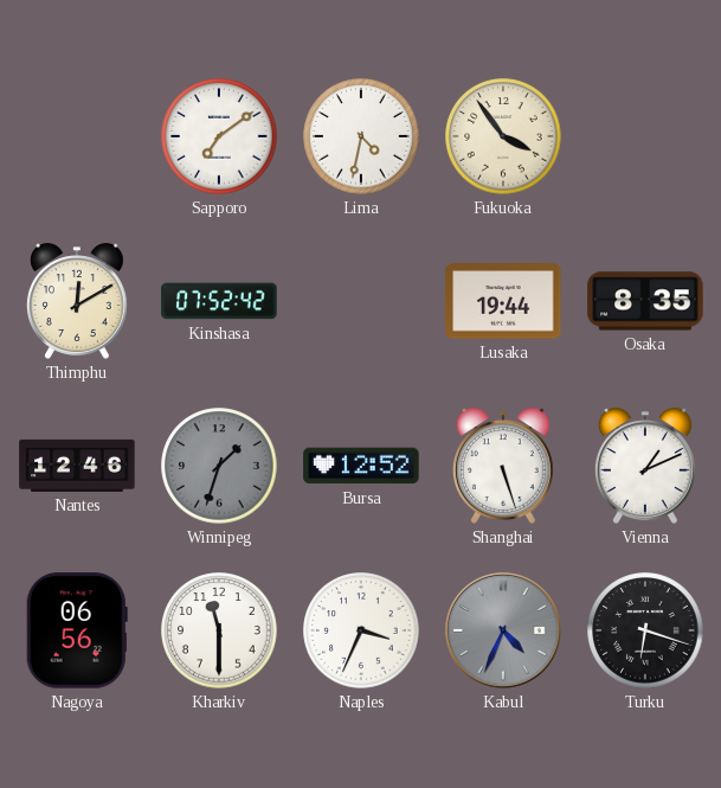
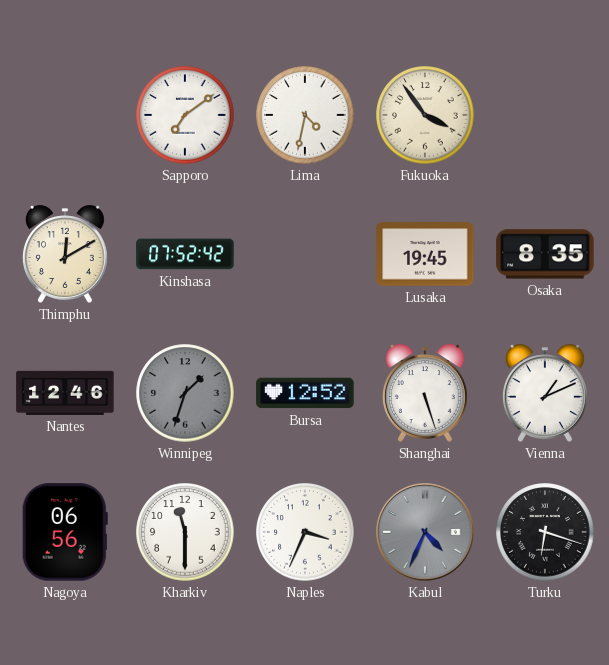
Lusaka: 19:44 -> 19:45
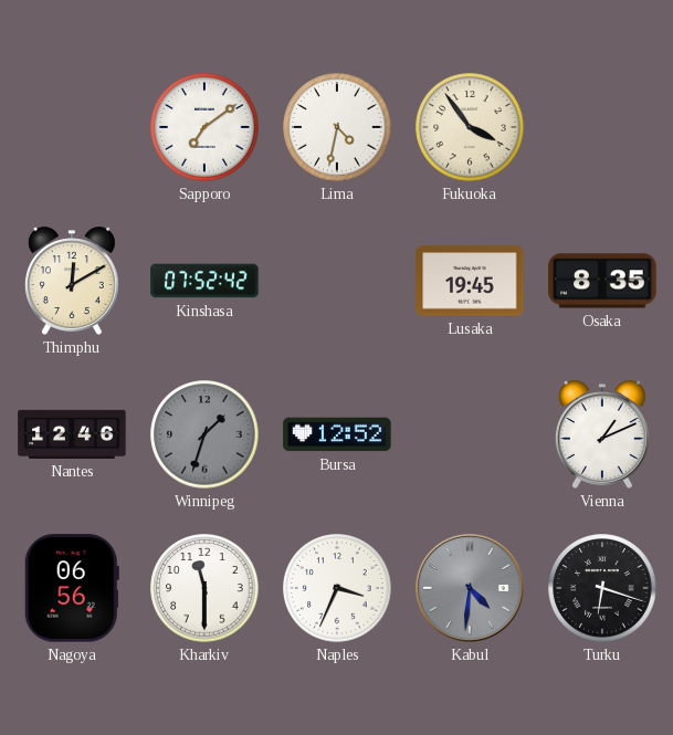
Shanghai: 5:27 -> none
Kabul: 4:34 -> 4:31
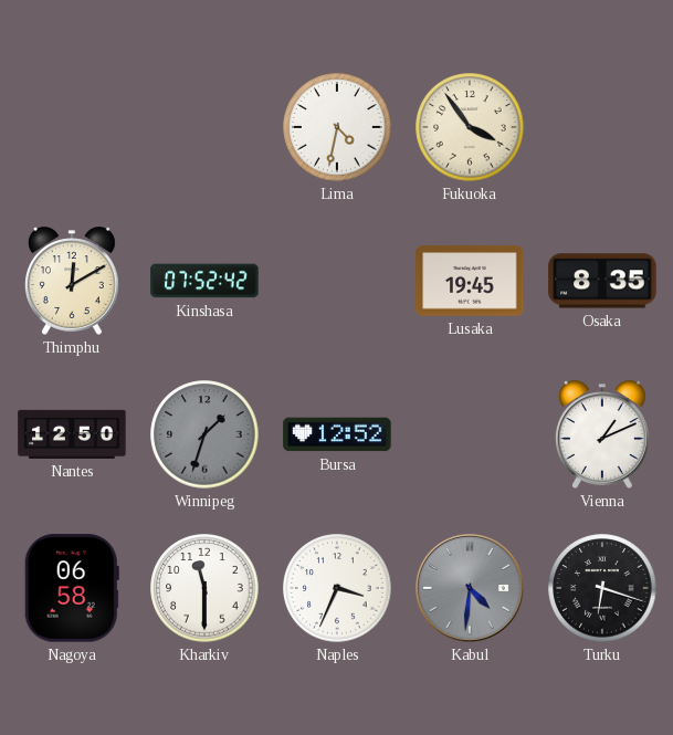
Sapporo: 7:09 -> none
Nantes: 12:46 -> 12:50
Nagoya: 06:56 -> 06:58
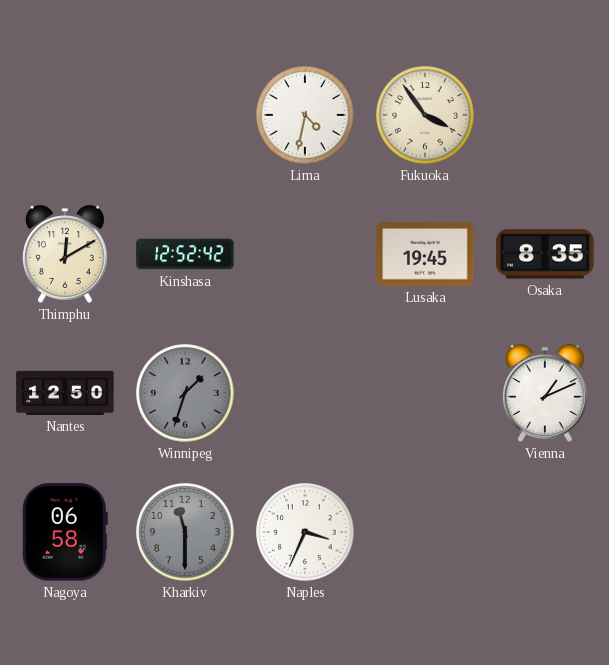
Kinshasa: 07:52 -> 12:52
Bursa: 12:52 -> none
Kharkiv dial: white -> grey
Kabul: 4:31 -> none
Turku: 6:18 -> none
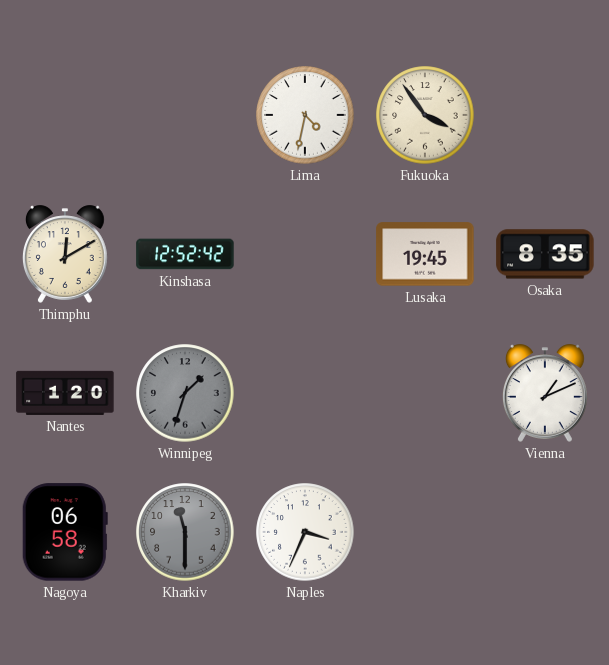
Nantes: 12:50 -> 1:20
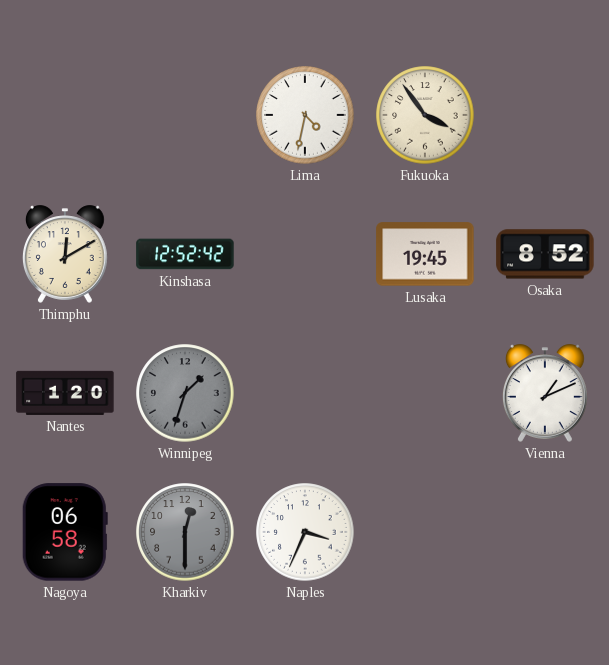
Osaka: 8:35 -> 8:52
Kharkiv: 11:30 -> 12:30
